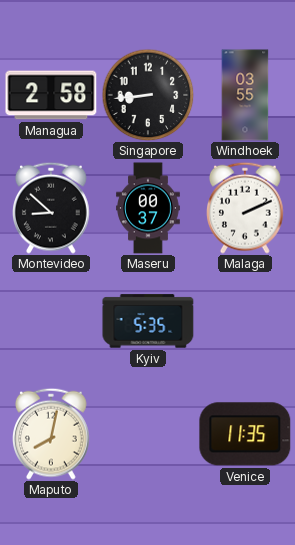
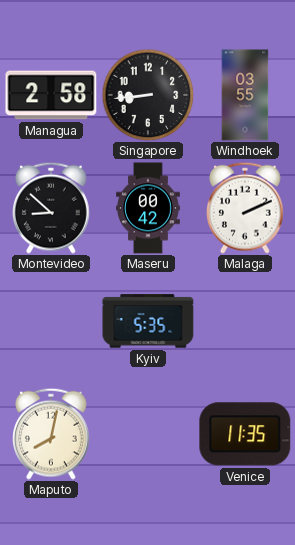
Maseru: 00:37 -> 00:42
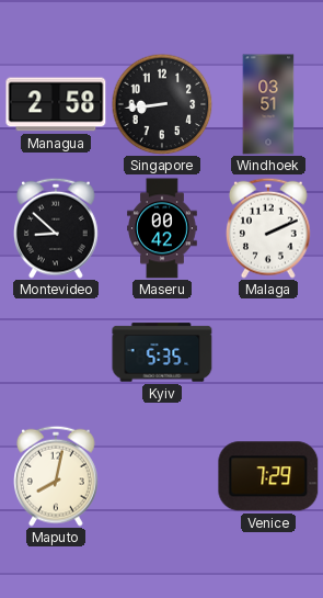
Windhoek: 03:55 -> 03:51
Venice: 11:35 -> 7:29
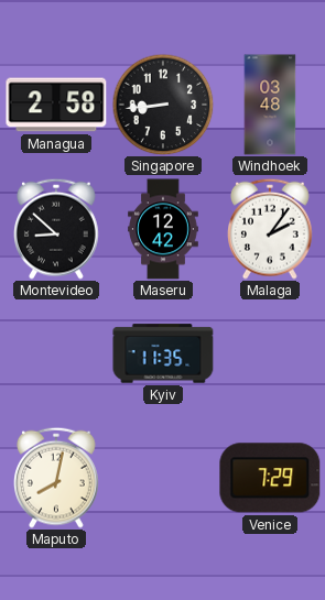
Windhoek: 03:51 -> 03:48
Maseru: 00:42 -> 12:42
Malaga: 2:11 -> 2:06
Kyiv: 5:35 -> 11:35
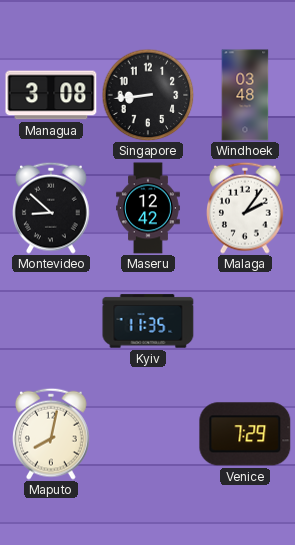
Managua: 2:58 -> 3:08
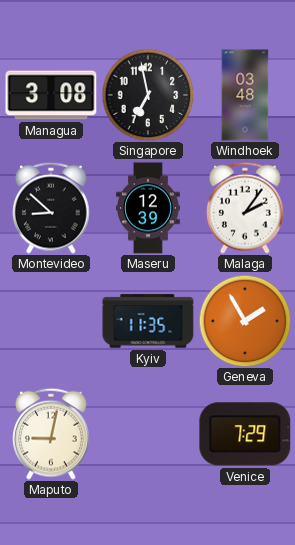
Singapore: 8:44 -> 6:58
Maseru: 12:42 -> 12:39
Geneva: none -> 1:55
Maputo: 8:02 -> 9:02
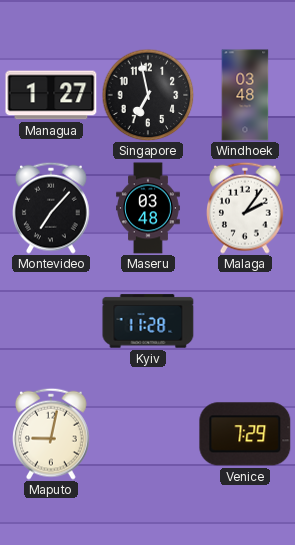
Managua: 3:08 -> 1:27
Montevideo: 8:52 -> 7:07
Maseru: 12:39 -> 03:48
Kyiv: 11:35 -> 11:28
Geneva: 1:55 -> none
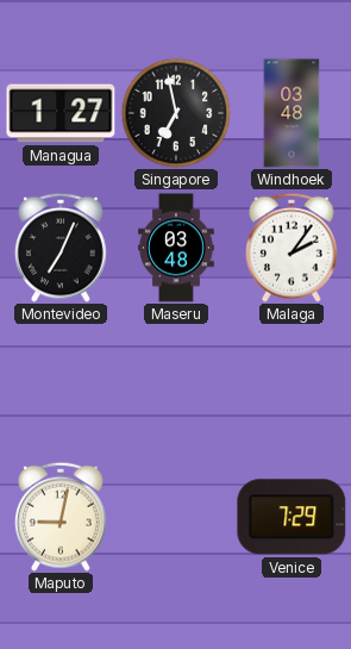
Montevideo: 7:07 -> 7:04
Kyiv: 11:28 -> none
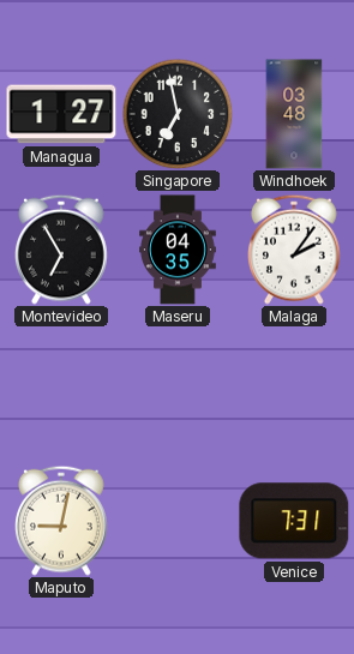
Montevideo: 7:04 -> 6:55
Maseru: 03:48 -> 04:35
Venice: 7:29 -> 7:31
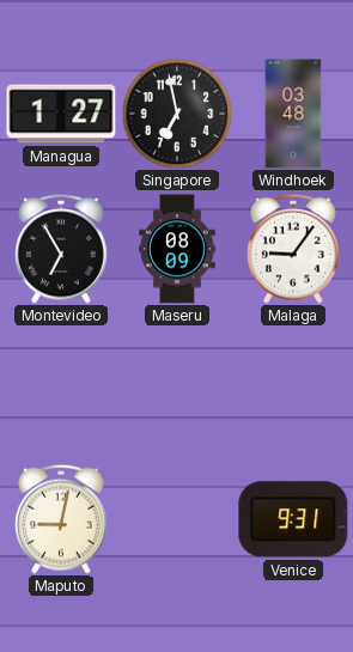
Maseru: 04:35 -> 08:09
Malaga: 2:06 -> 9:06
Venice: 7:31 -> 9:31
